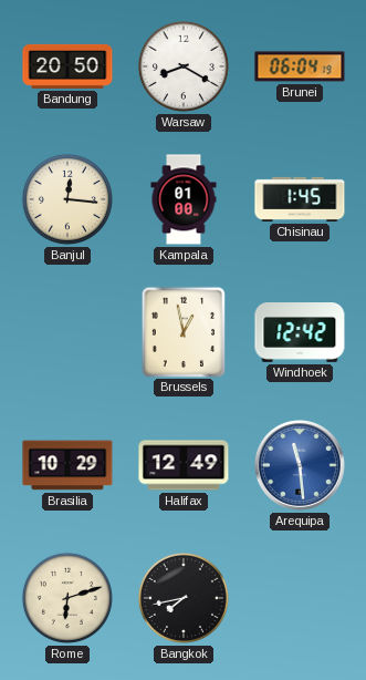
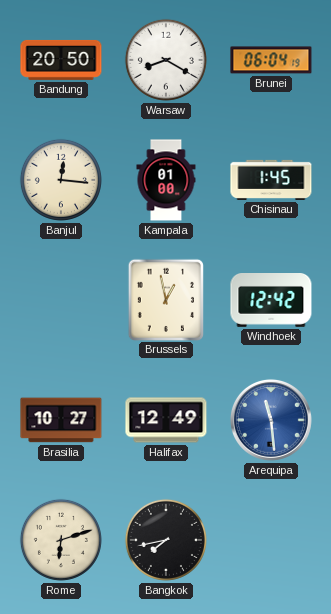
Brasilia: 10:29 -> 10:27
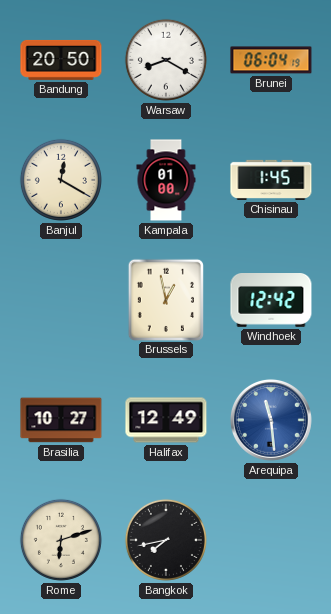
Banjul: 12:16 -> 12:20
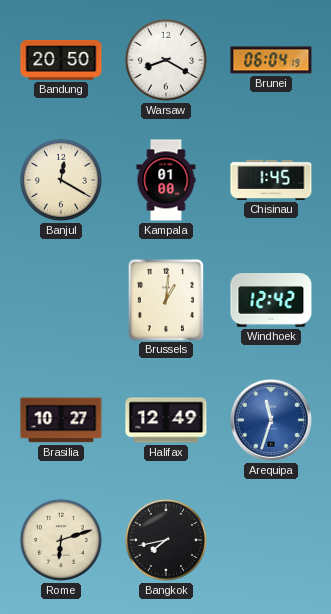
Brussels: 12:58 -> 1:01
Arequipa: 11:29 -> 11:33
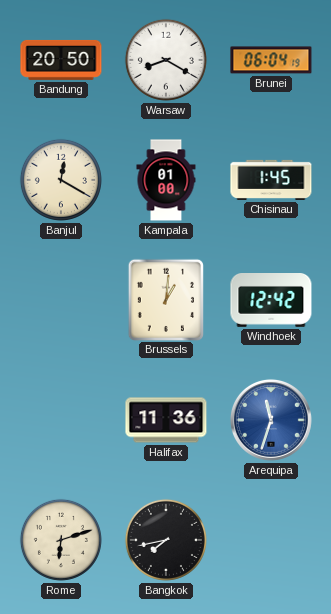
Brasilia: 10:27 -> none
Halifax: 12:49 -> 11:36
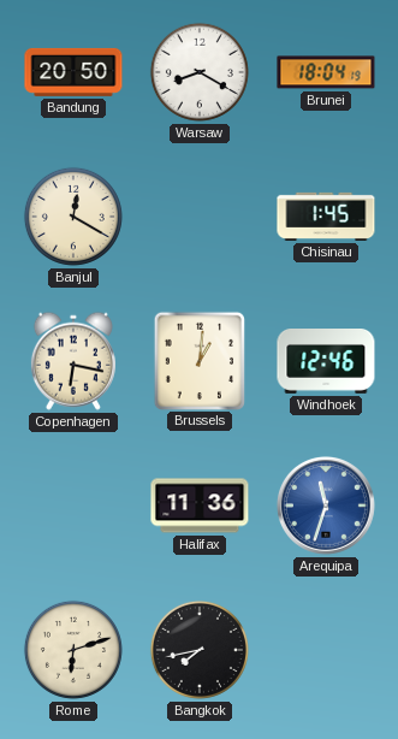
Brunei: 06:04 -> 18:04
Kampala: 01:00 -> none
Copenhagen: none -> 6:17
Windhoek: 12:42 -> 12:46
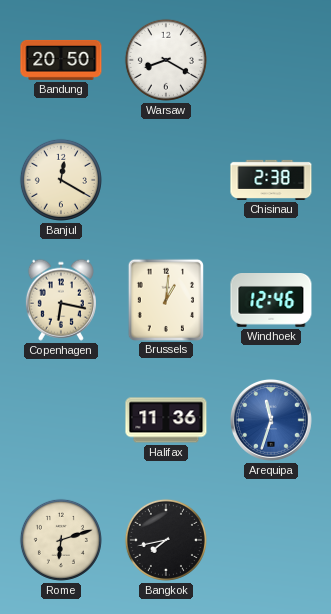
Brunei: 18:04 -> none
Chisinau: 1:45 -> 2:38
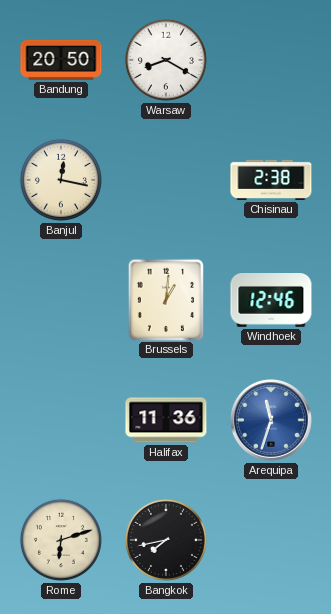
Banjul: 12:20 -> 12:17
Copenhagen: 6:17 -> none
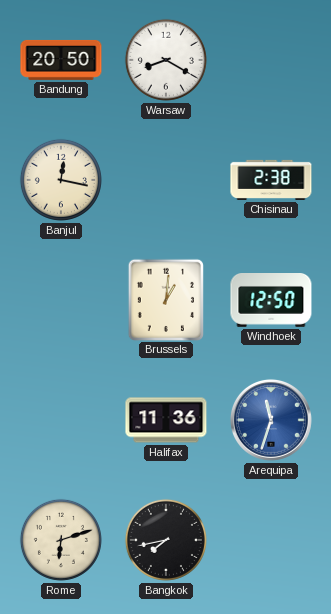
Windhoek: 12:46 -> 12:50
